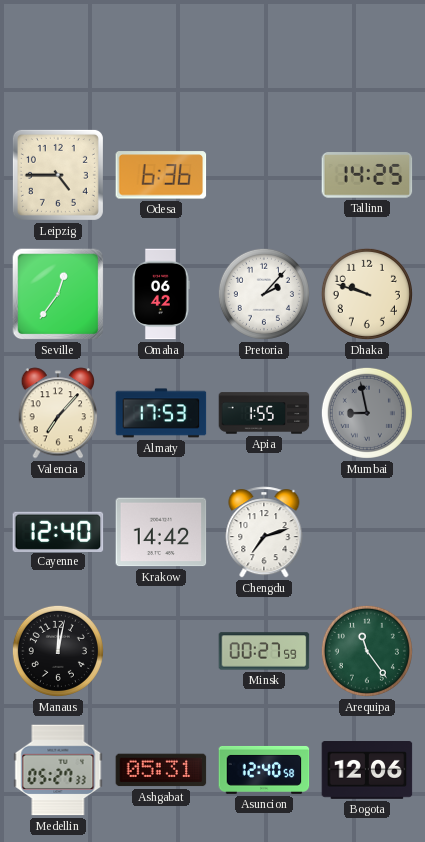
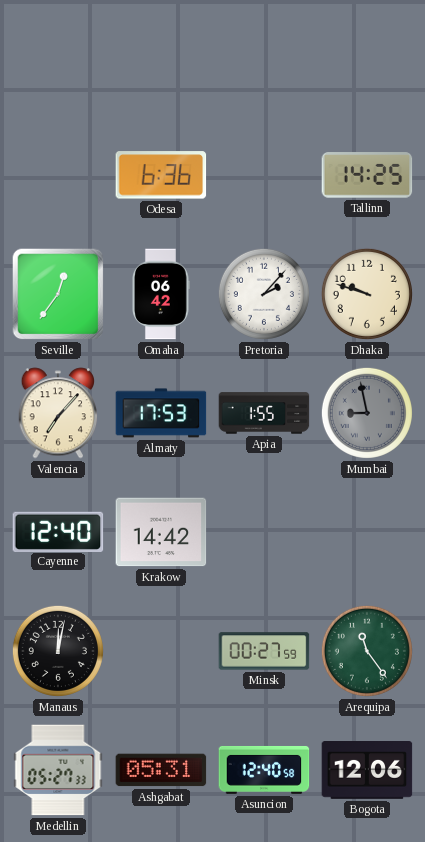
Leipzig: 4:45 -> none
Chengdu: 7:12 -> none
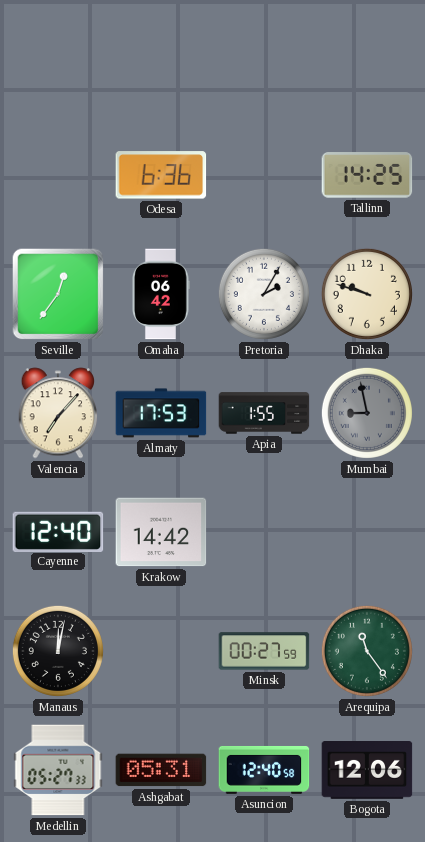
Pretoria: 2:07 -> 2:05
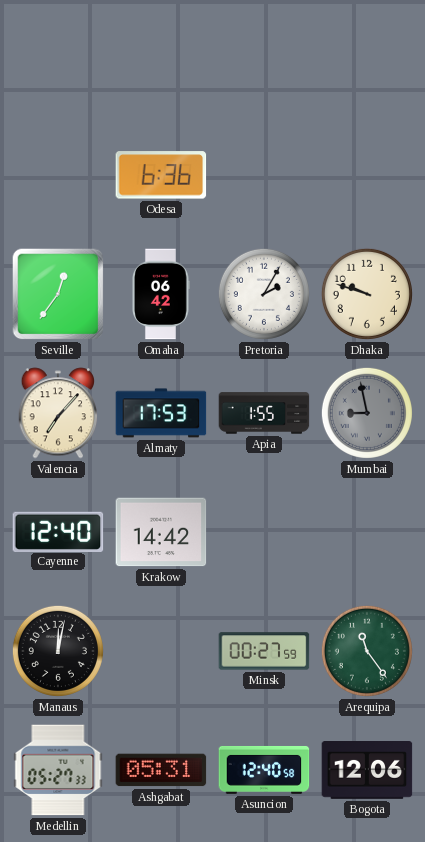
Tallinn: 14:25 -> none
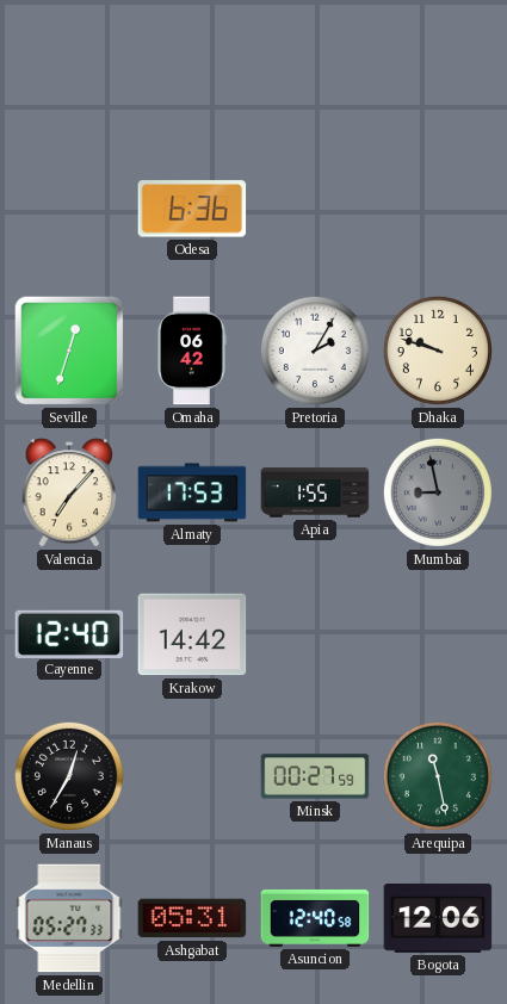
Seville: 12:36 -> 12:33
Manaus: 12:02 -> 12:35
Arequipa: 11:24 -> 11:28
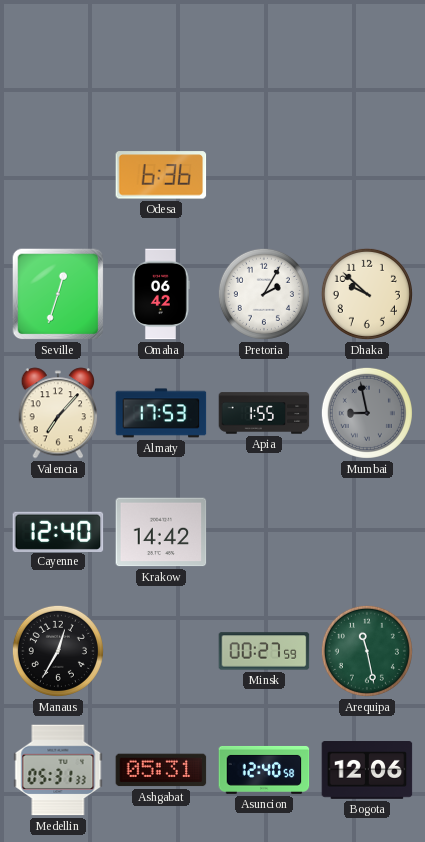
Dhaka: 9:48 -> 9:52
Medellin: 05:27 -> 05:31
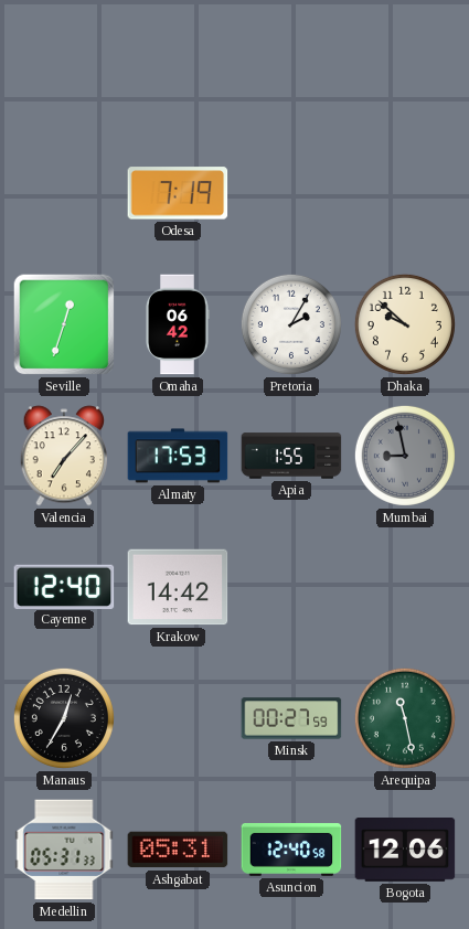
Odesa: 6:36 -> 7:19
